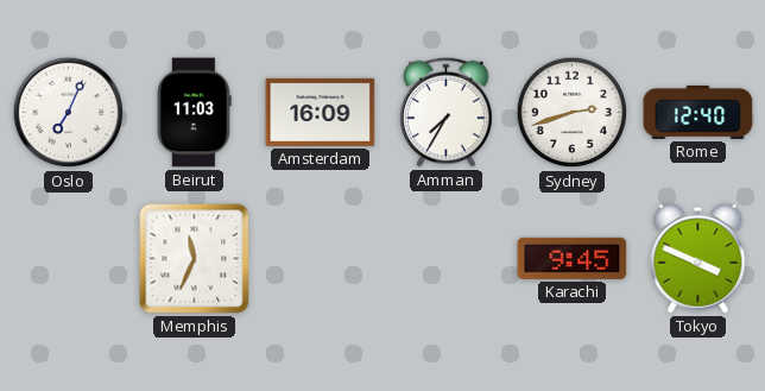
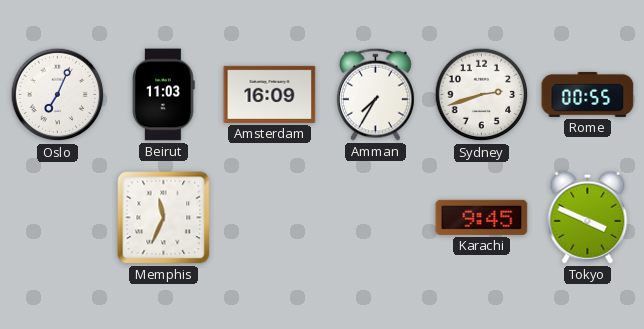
Rome: 12:40 -> 00:55
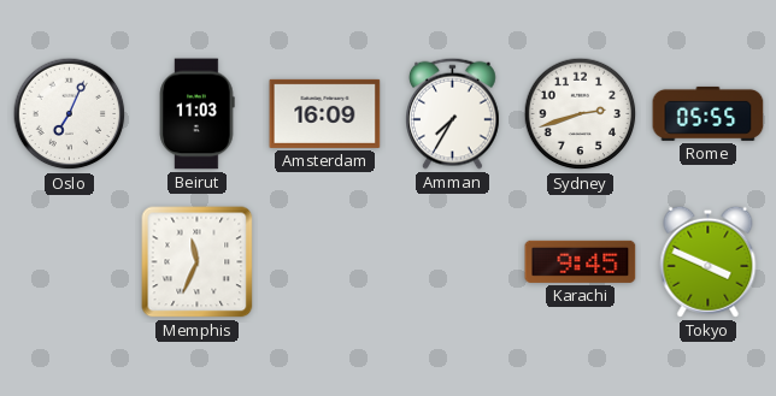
Rome: 00:55 -> 05:55
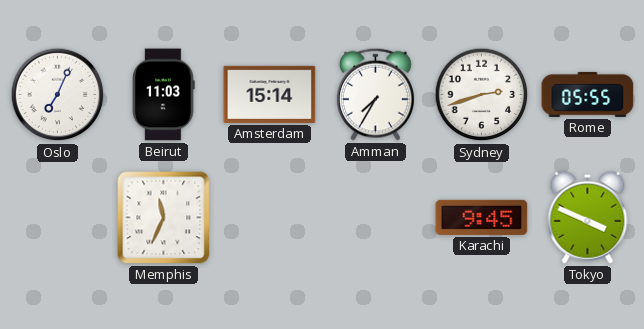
Amsterdam: 16:09 -> 15:14
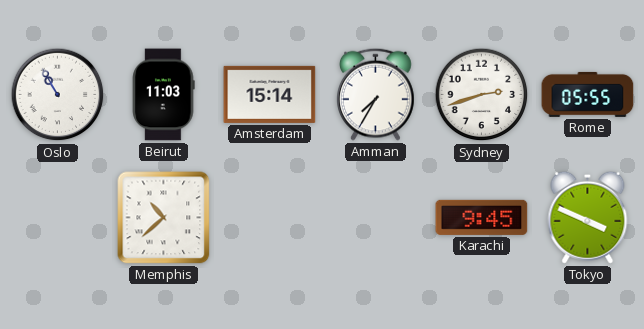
Oslo: 7:04 -> 10:55
Memphis: 11:34 -> 10:38
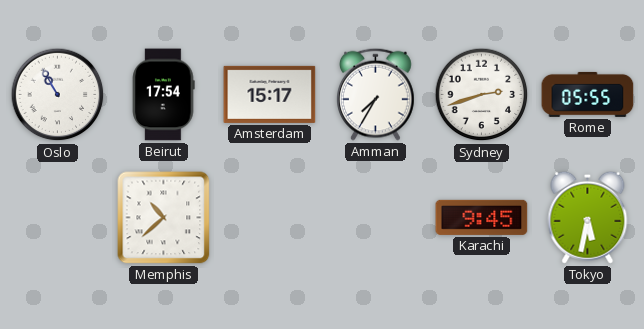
Beirut: 11:03 -> 17:54
Amsterdam: 15:14 -> 15:17
Tokyo: 3:49 -> 5:32
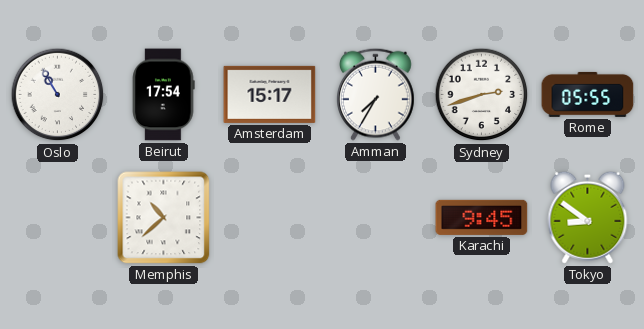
Tokyo: 5:32 -> 8:51
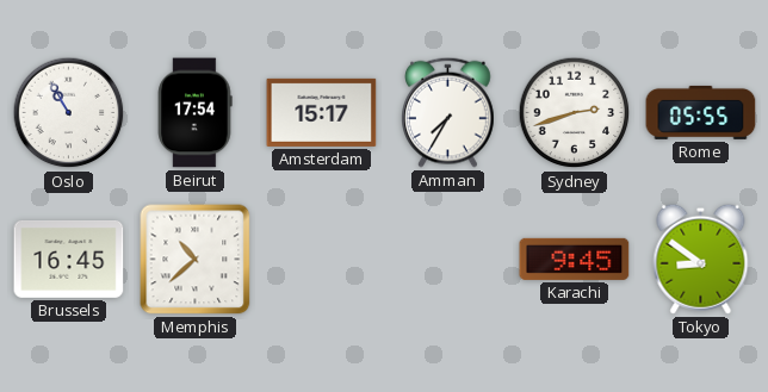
Brussels: none -> 16:45
